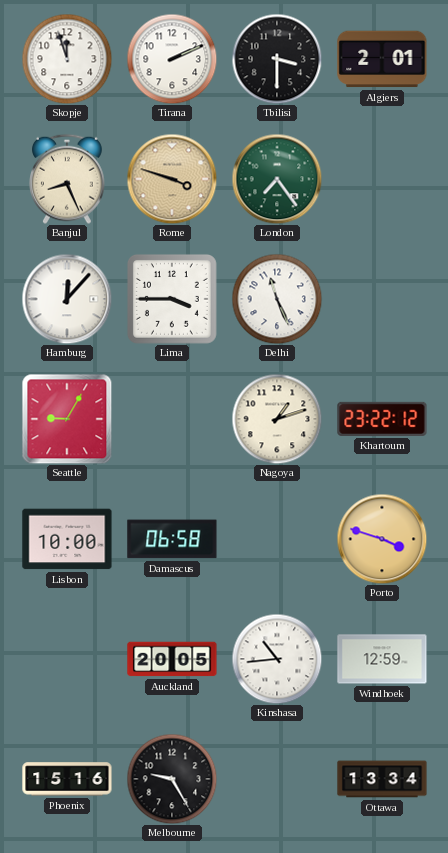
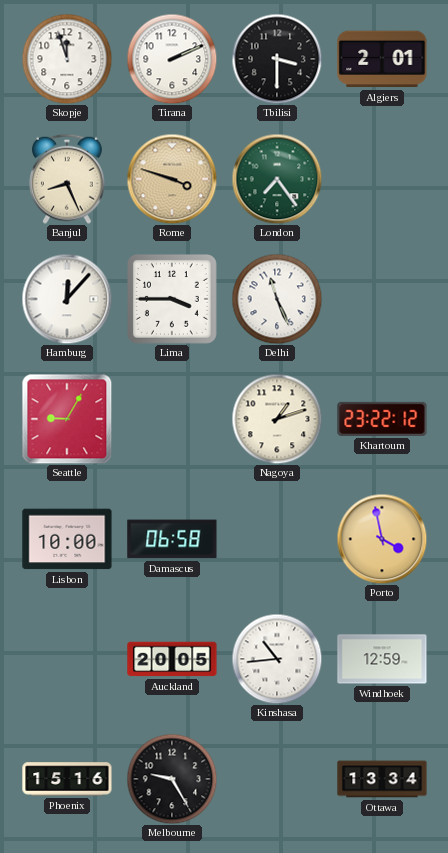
Porto: 3:48 -> 3:58
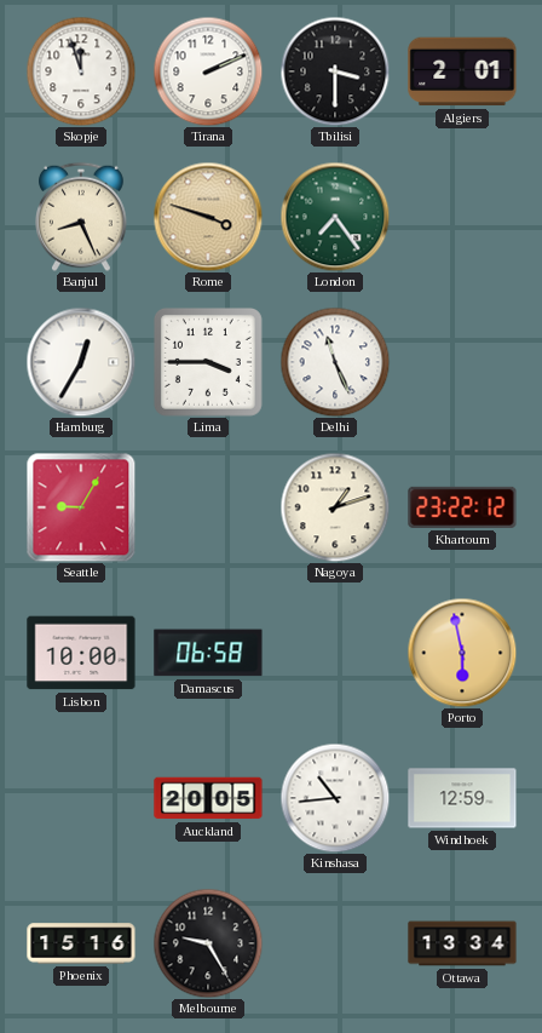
Hamburg: 12:07 -> 12:35
Porto: 3:58 -> 5:58
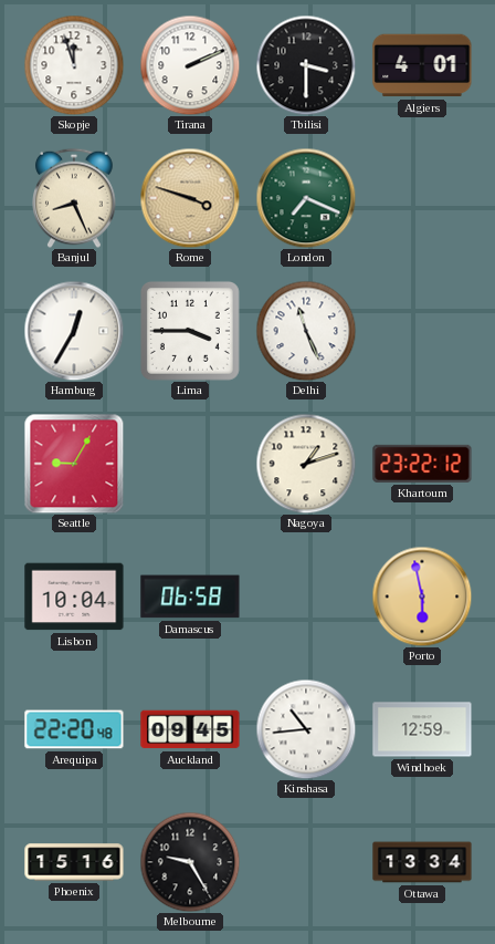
Algiers: 2:01 -> 4:01
London: 7:24 -> 7:19
Lisbon: 10:00 -> 10:04
Arequipa: none -> 22:20
Auckland: 20:05 -> 09:45
